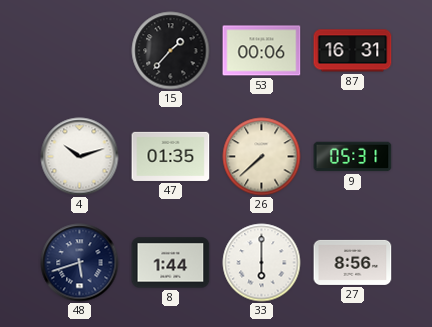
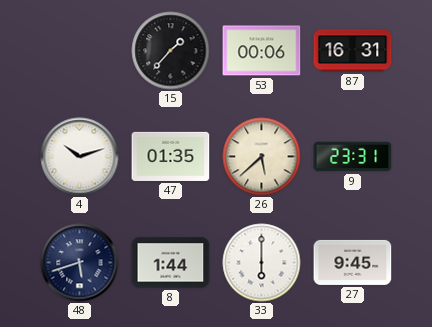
26: 7:38 -> 5:38
9: 05:31 -> 23:31
27: 8:56 -> 9:45
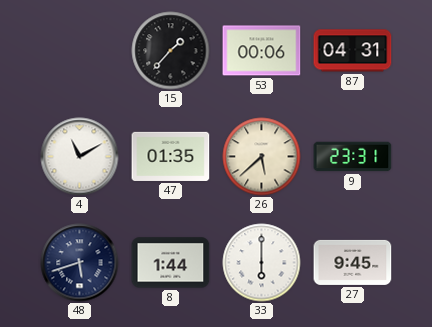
87: 16:31 -> 04:31
4: 10:12 -> 11:10
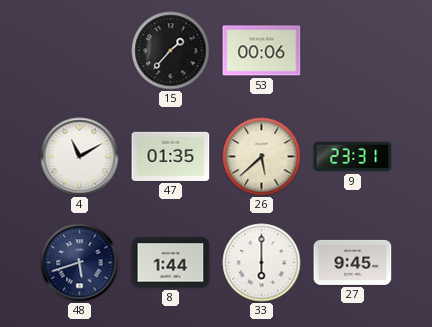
87: 04:31 -> none
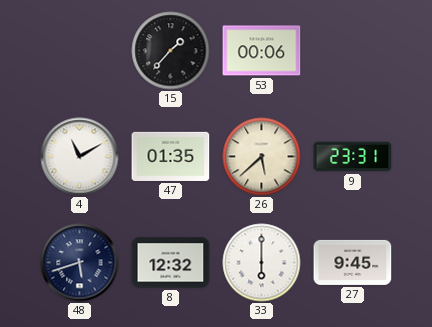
8: 1:44 -> 12:32
